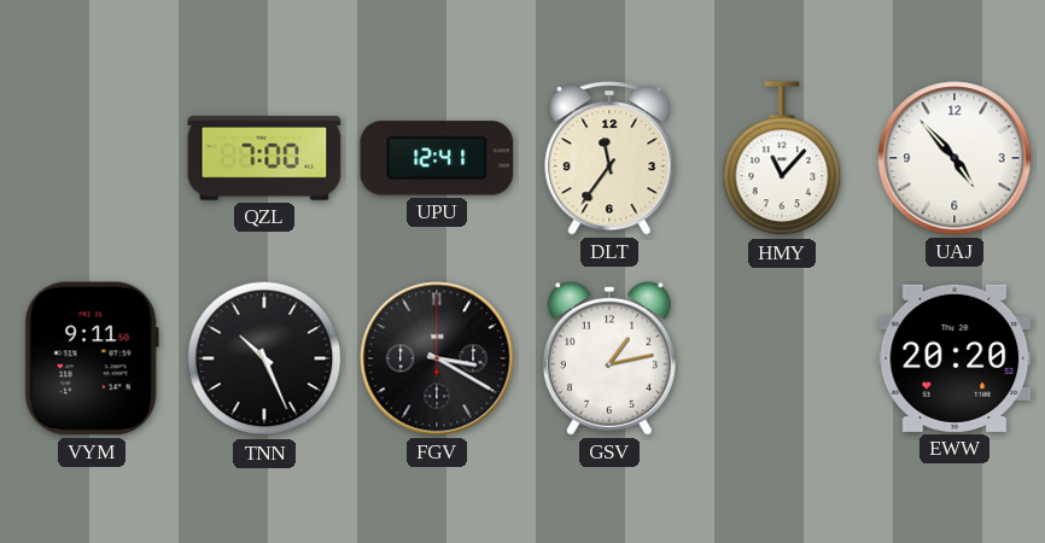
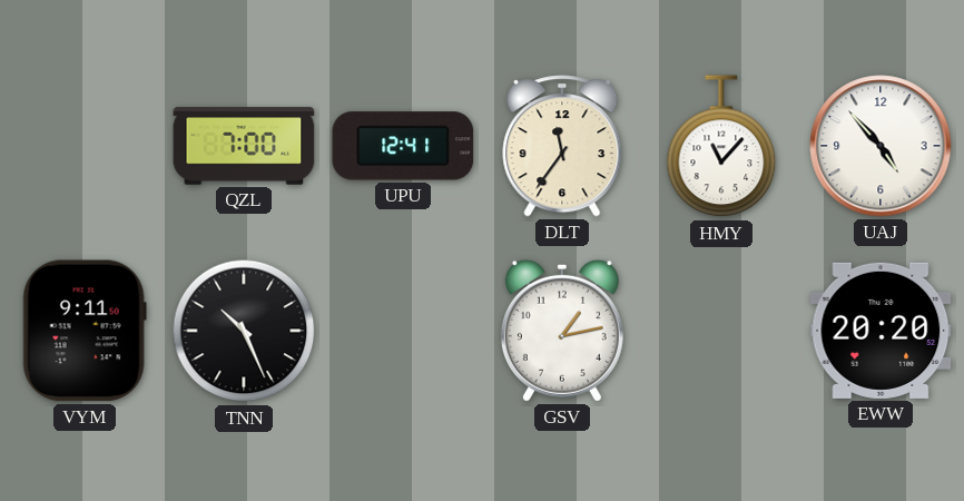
FGV: 3:20 -> none
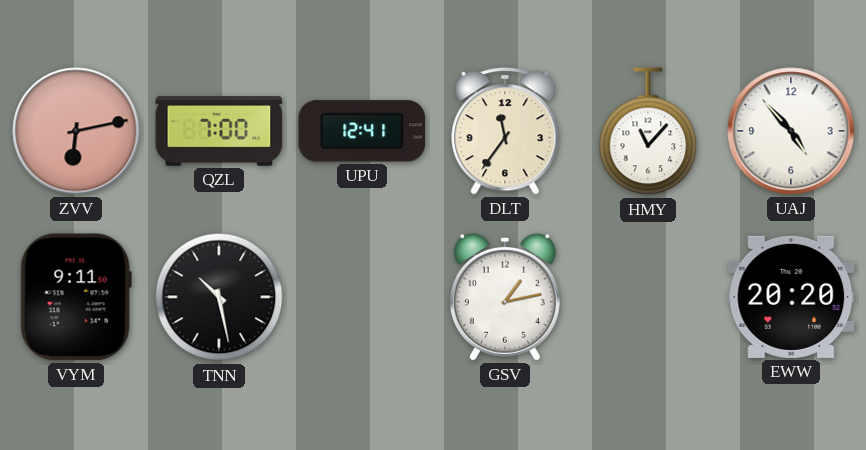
ZVV: none -> 6:13
TNN: 10:26 -> 10:28
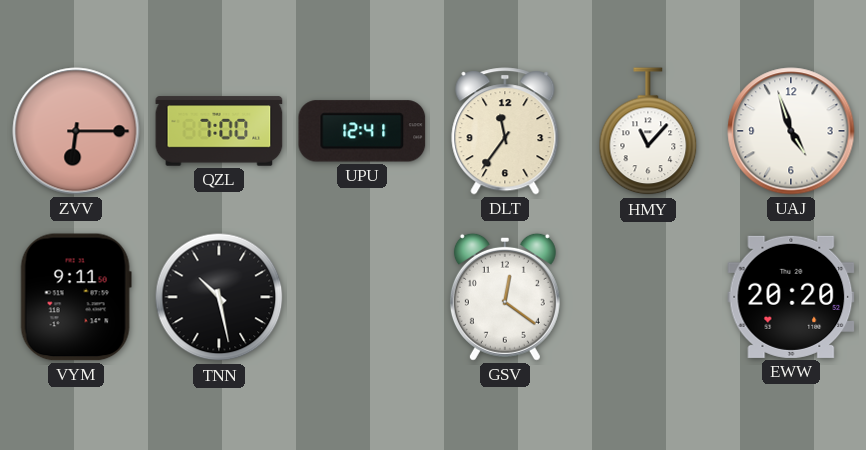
ZVV: 6:13 -> 6:15
UAJ: 4:53 -> 4:57
GSV: 1:13 -> 12:21
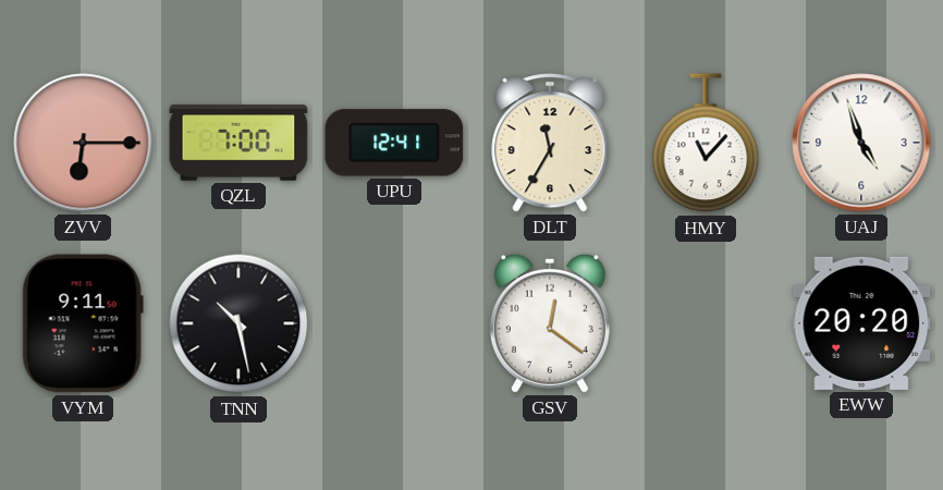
DLT: 11:36 -> 11:35
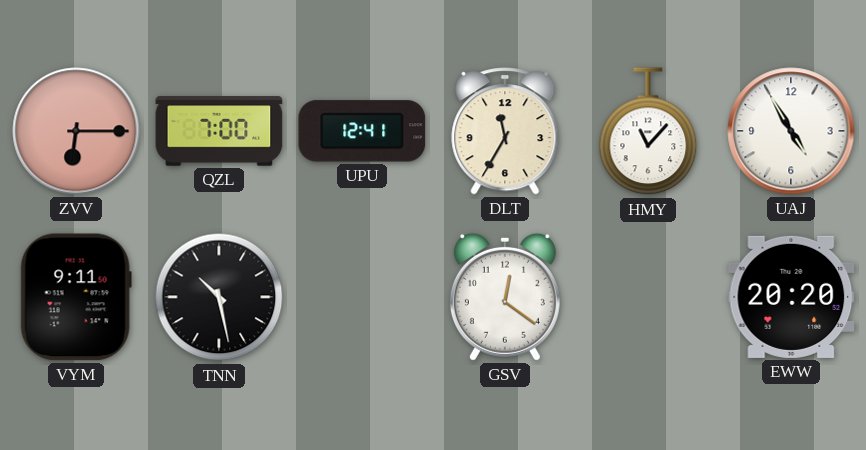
UAJ: 4:57 -> 4:55
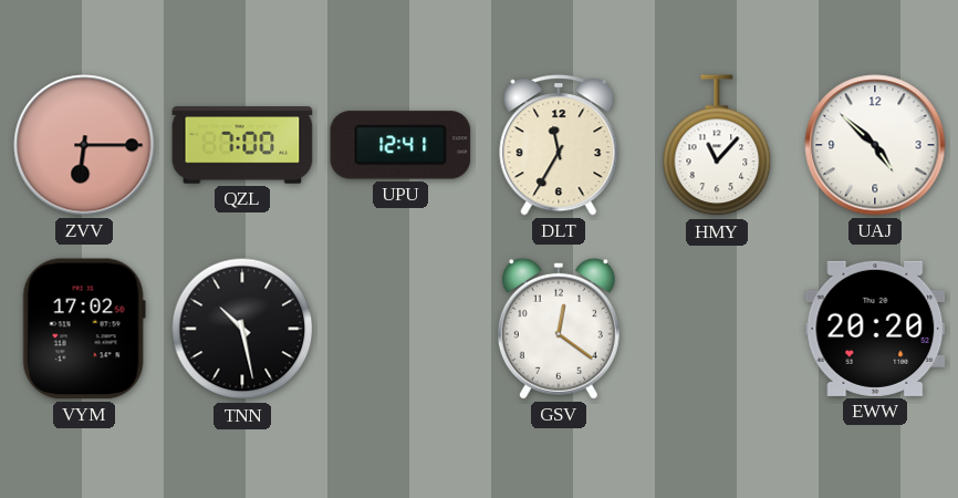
UAJ: 4:55 -> 4:52
VYM: 9:11 -> 17:02
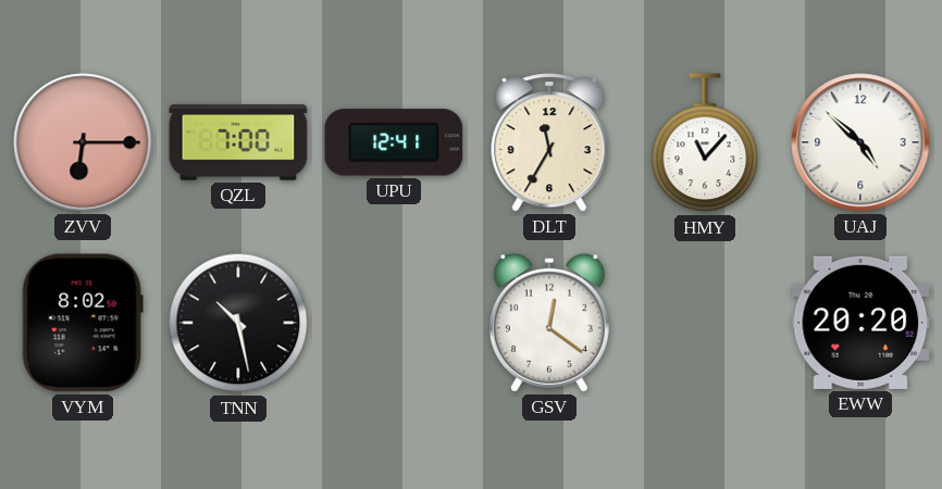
VYM: 17:02 -> 8:02
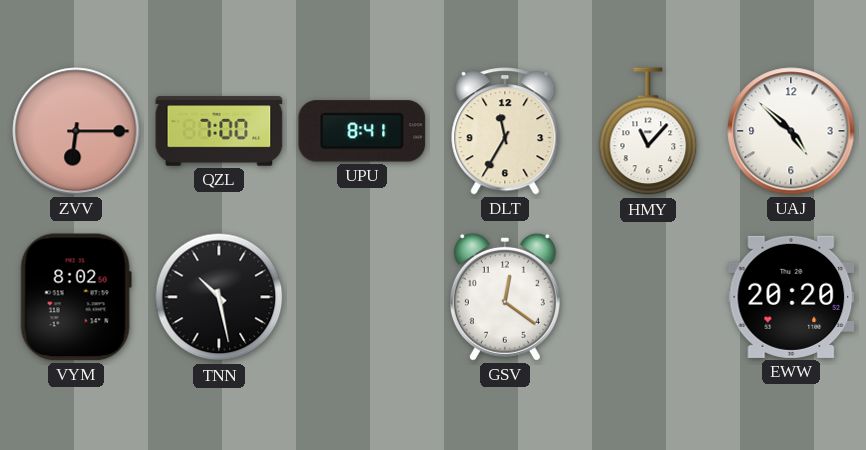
UPU: 12:41 -> 8:41
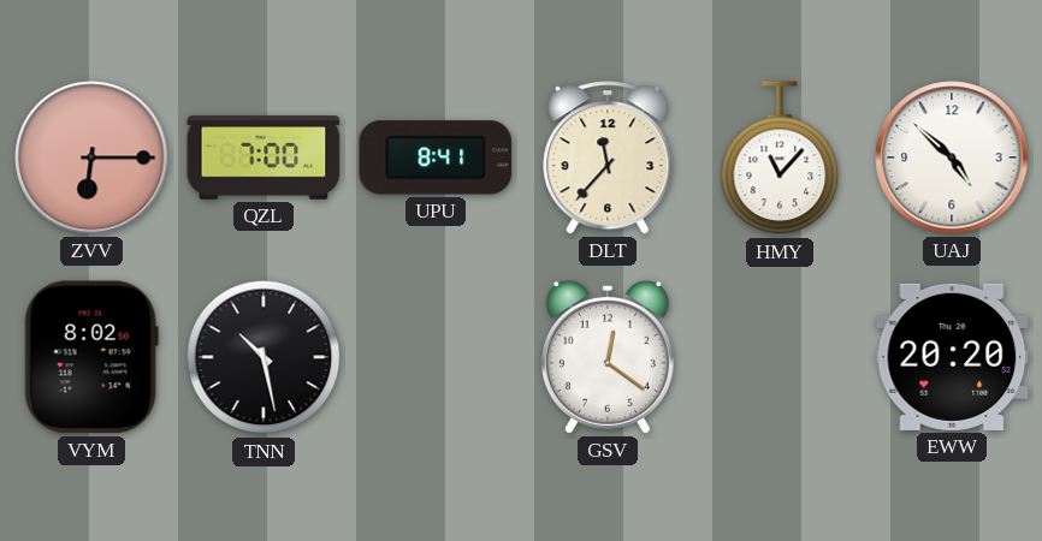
DLT: 11:35 -> 11:37
